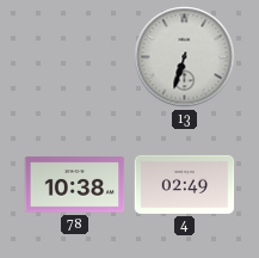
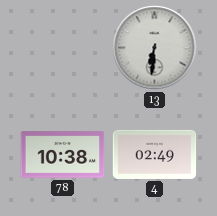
13: 6:33 -> 6:31
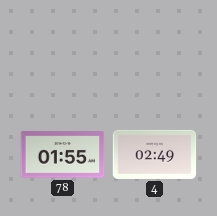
13: 6:31 -> none
78: 10:38 -> 01:55
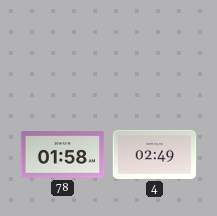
78: 01:55 -> 01:58
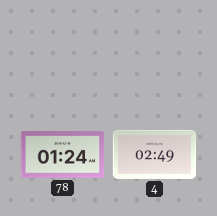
78: 01:58 -> 01:24
